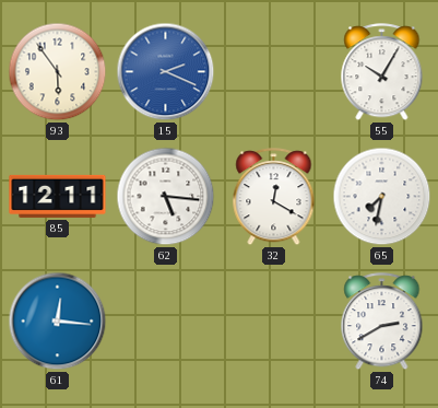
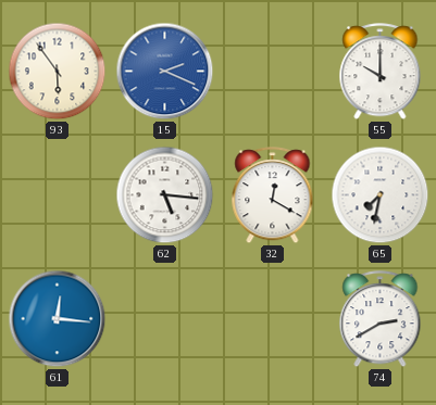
55: 10:05 -> 10:00
85: 12:11 -> none
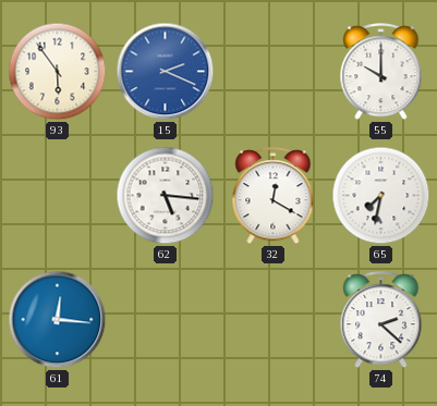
74: 2:40 -> 2:22
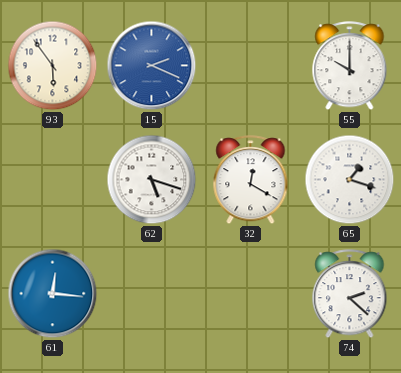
62: 5:16 -> 5:18
65: 7:32 -> 1:18
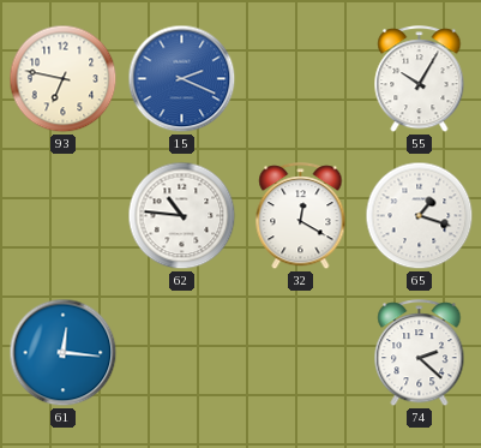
93: 5:54 -> 6:47
55: 10:00 -> 10:05
62: 5:18 -> 10:46
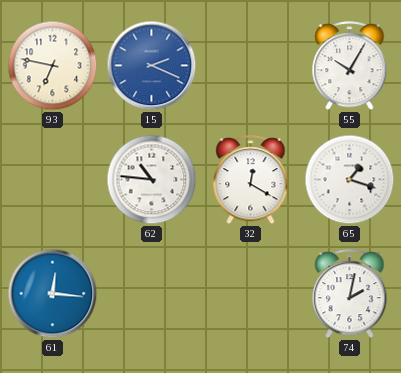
74: 2:22 -> 2:02
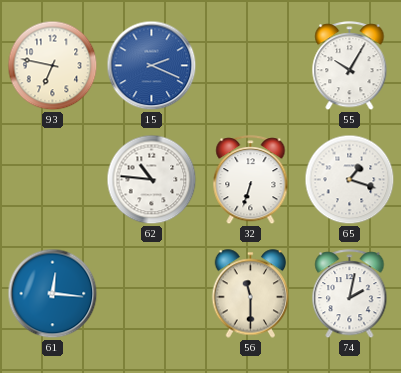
32: 12:20 -> 6:33
56: none -> 11:30
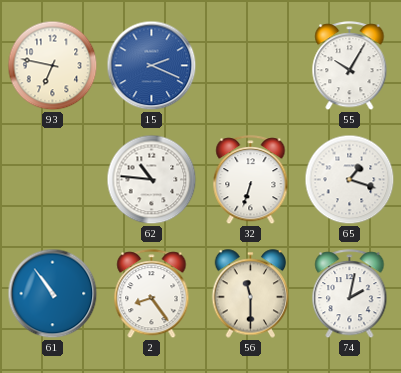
61: 12:16 -> 10:54
2: none -> 8:24
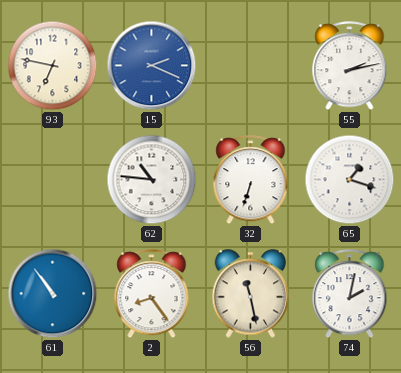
55: 10:05 -> 2:13
56: 11:30 -> 11:28
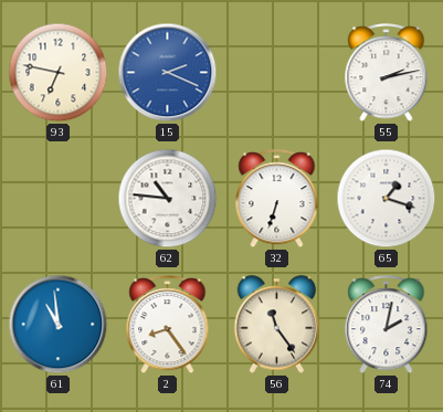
61: 10:54 -> 10:59
56: 11:28 -> 11:24
